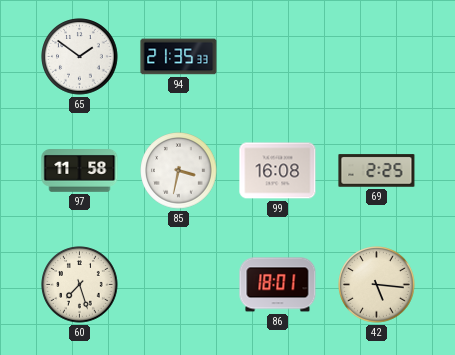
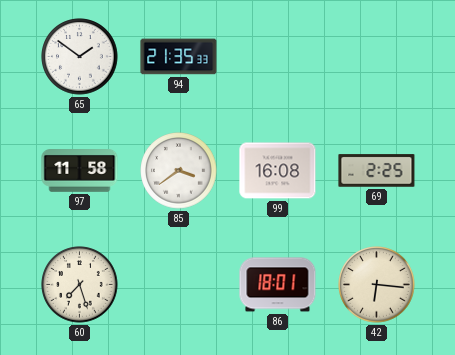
85: 3:32 -> 3:39
42: 5:16 -> 6:16
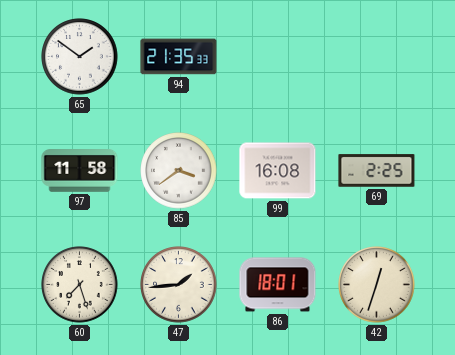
47: none -> 1:44
42: 6:16 -> 12:33
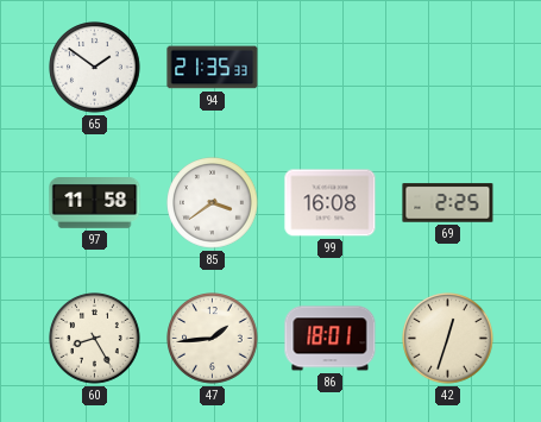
60: 7:27 -> 8:25
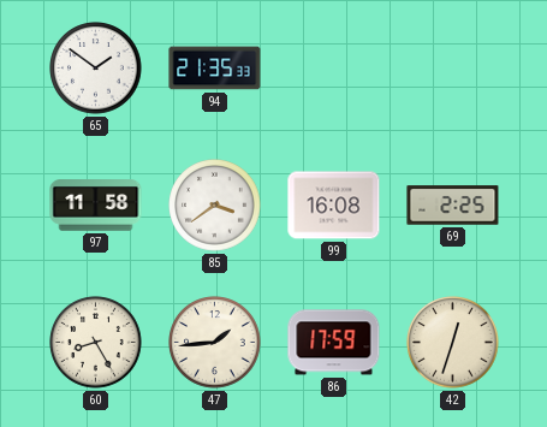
86: 18:01 -> 17:59
